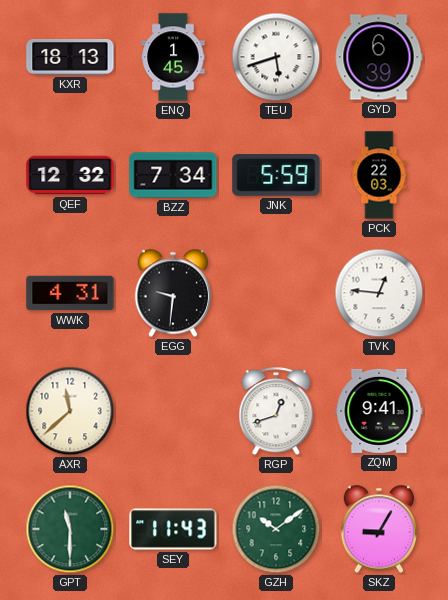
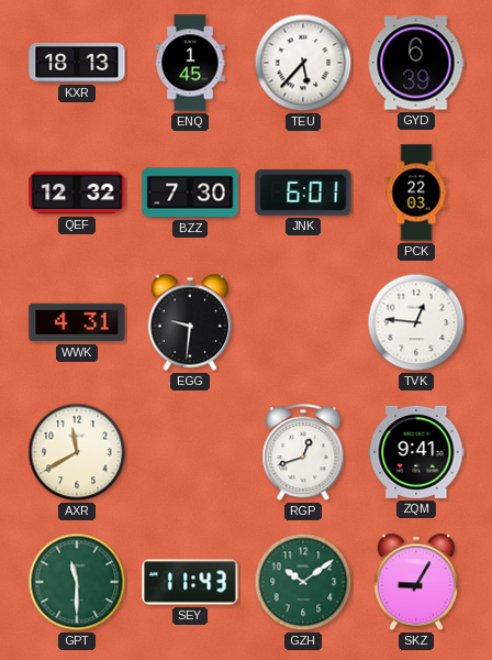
TEU: 5:42 -> 5:37
BZZ: 7:34 -> 7:30
JNK: 5:59 -> 6:01
AXR: 11:38 -> 11:40
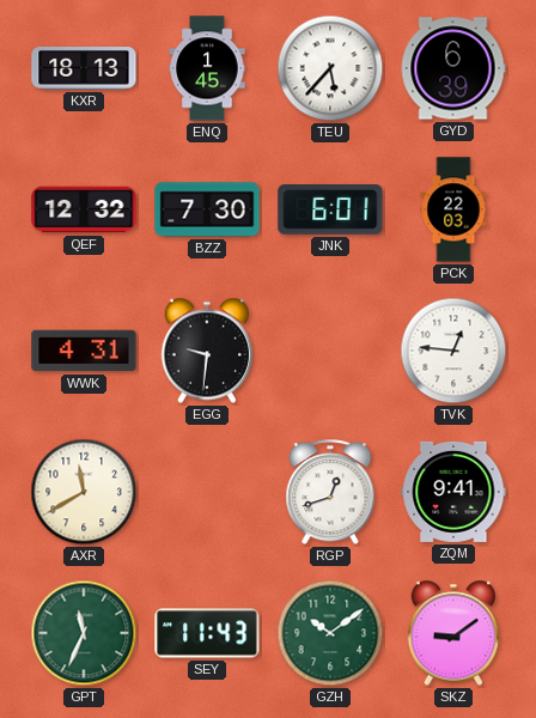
GPT: 11:30 -> 11:34
SKZ: 9:05 -> 9:09
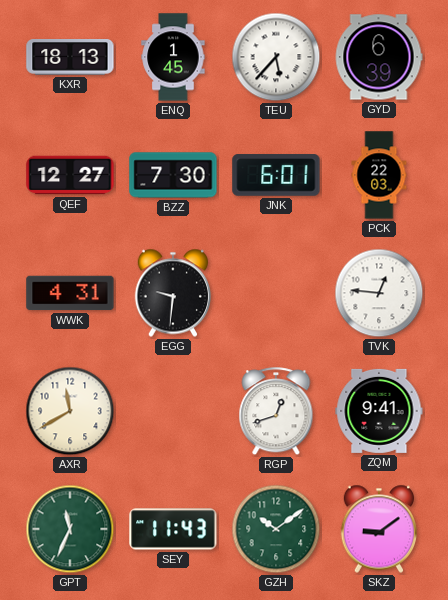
QEF: 12:32 -> 12:27
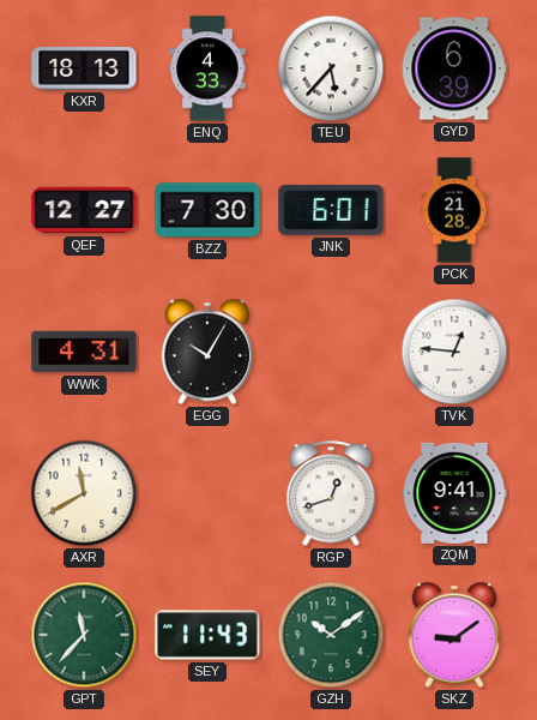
ENQ: 1:45 -> 4:33
PCK: 22:03 -> 21:28
EGG: 9:31 -> 10:05
GPT: 11:34 -> 11:37
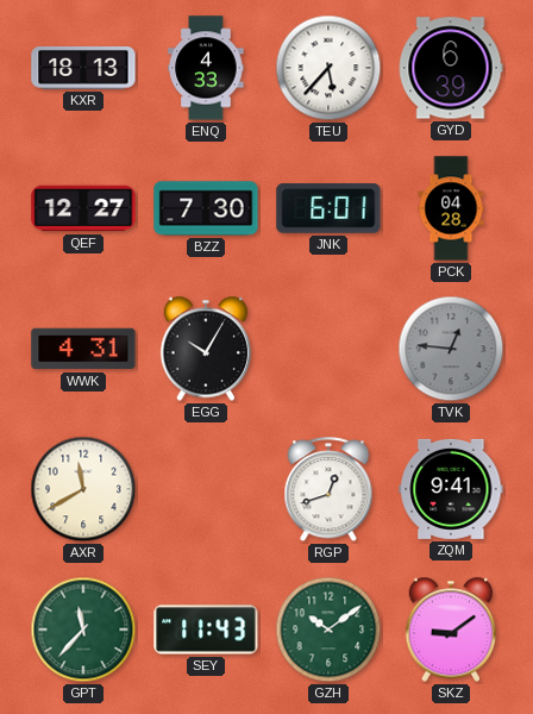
PCK: 21:28 -> 04:28
TVK dial: white -> grey
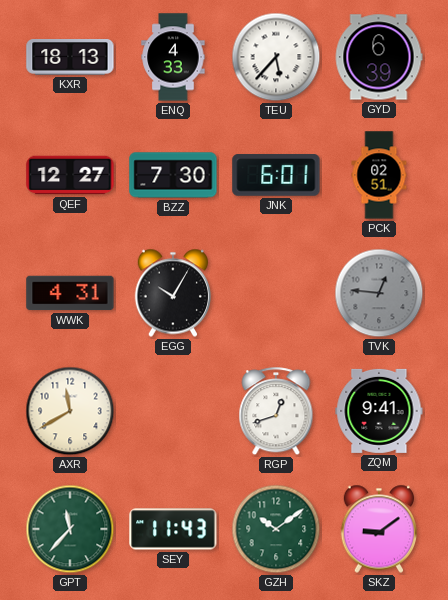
PCK: 04:28 -> 02:51
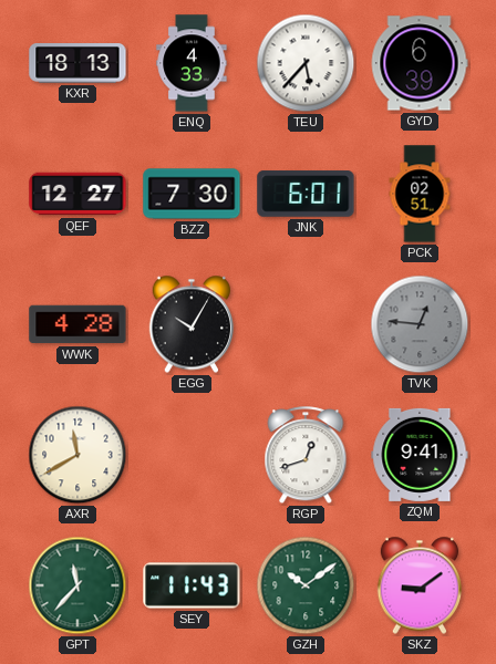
WWK: 4:31 -> 4:28
